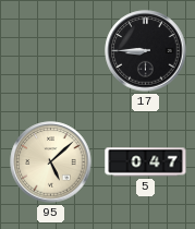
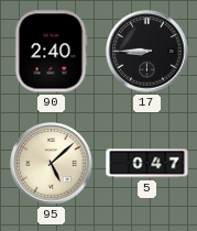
90: none -> 2:40
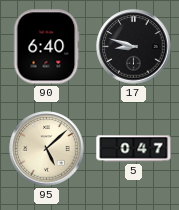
90: 2:40 -> 6:40
17: 8:45 -> 8:48
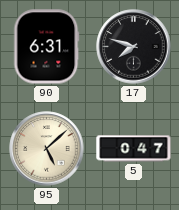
90: 6:40 -> 6:31
17: 8:48 -> 7:48
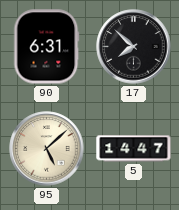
17: 7:48 -> 7:52
5: 0:47 -> 14:47
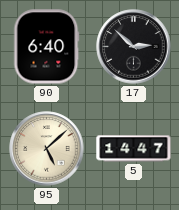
90: 6:31 -> 6:40
17: 7:52 -> 2:52
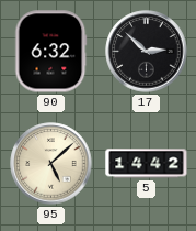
90: 6:40 -> 6:32
5: 14:47 -> 14:42
